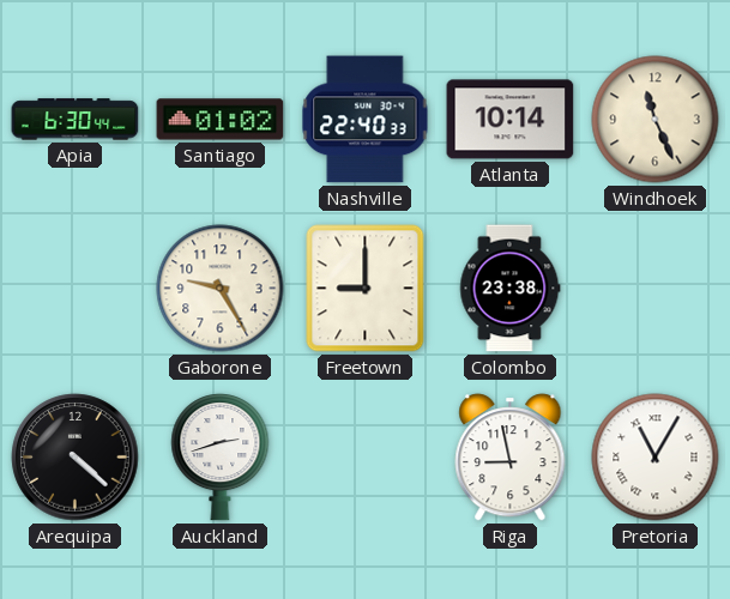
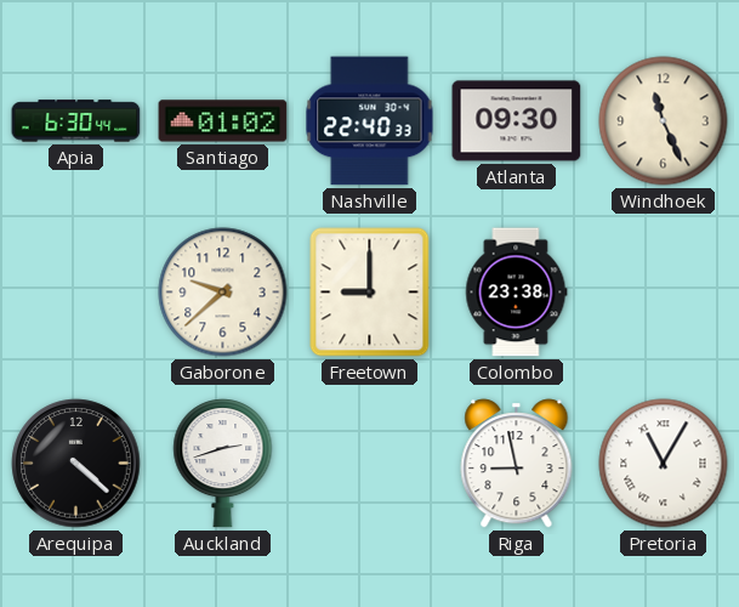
Atlanta: 10:14 -> 09:30
Gaborone: 9:25 -> 9:38
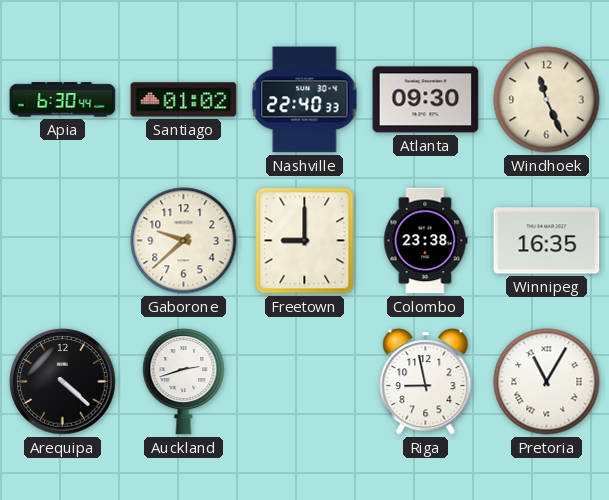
Winnipeg: none -> 16:35
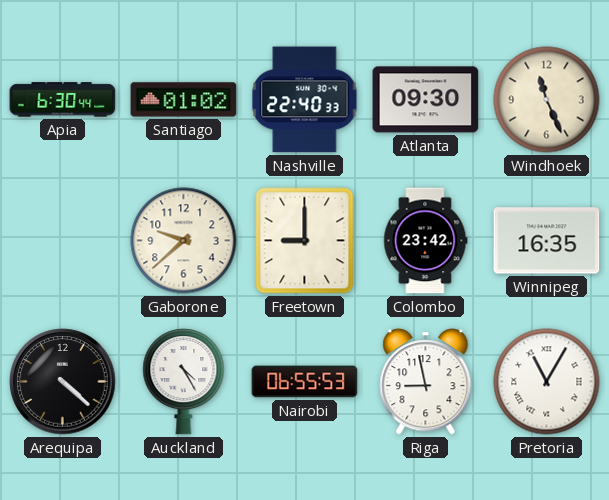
Colombo: 23:38 -> 23:42
Auckland: 2:42 -> 4:25
Nairobi: none -> 06:55
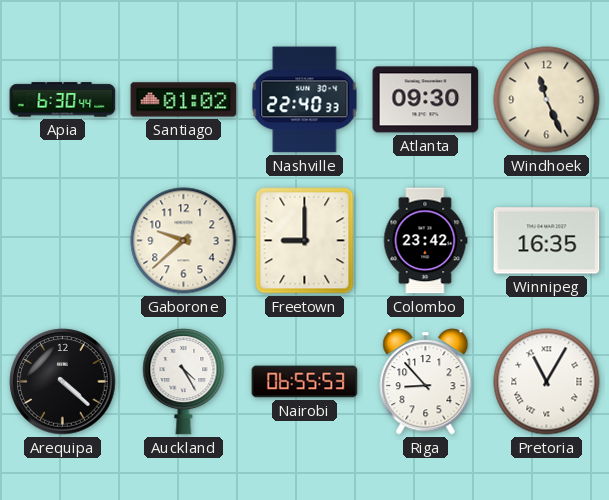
Riga: 8:58 -> 8:53
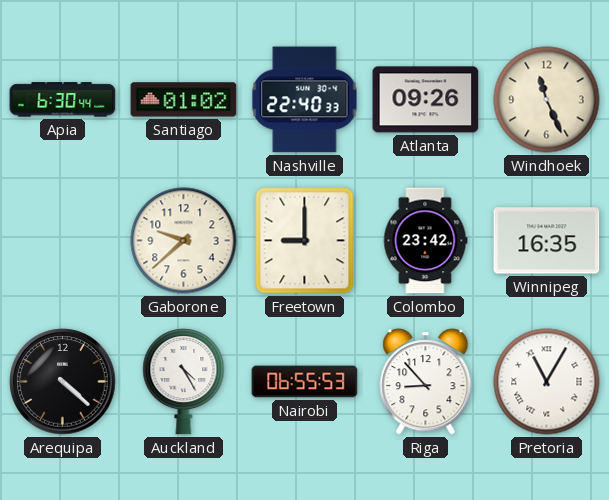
Atlanta: 09:30 -> 09:26
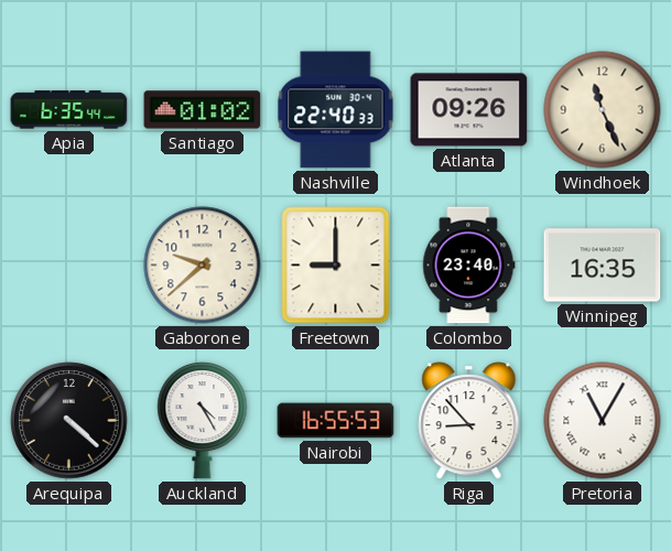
Apia: 6:30 -> 6:35
Colombo: 23:42 -> 23:40
Nairobi: 06:55 -> 16:55
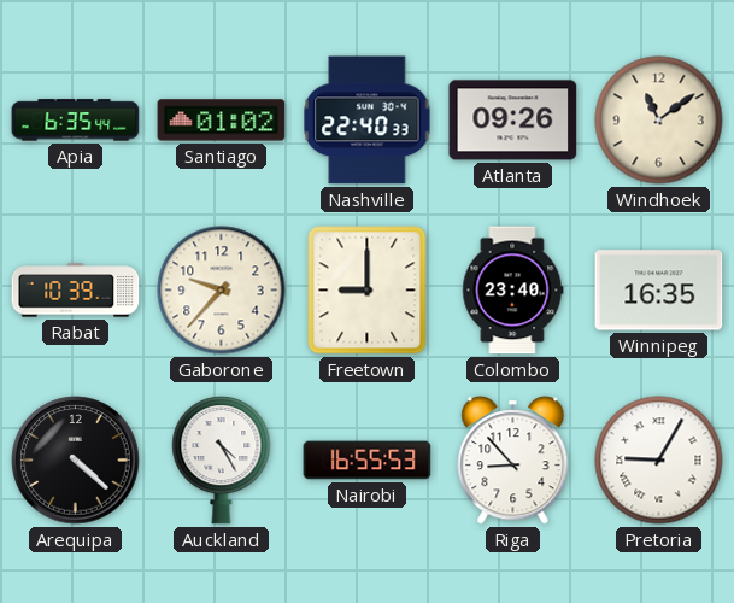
Windhoek: 11:26 -> 11:09
Rabat: none -> 10:39
Gaborone: 9:38 -> 9:37
Pretoria: 11:05 -> 9:05
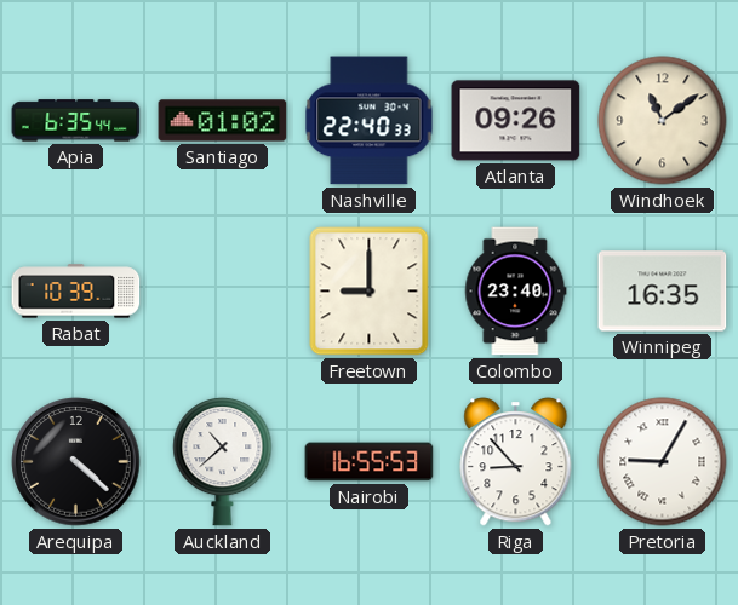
Gaborone: 9:37 -> none
Auckland: 4:25 -> 10:38
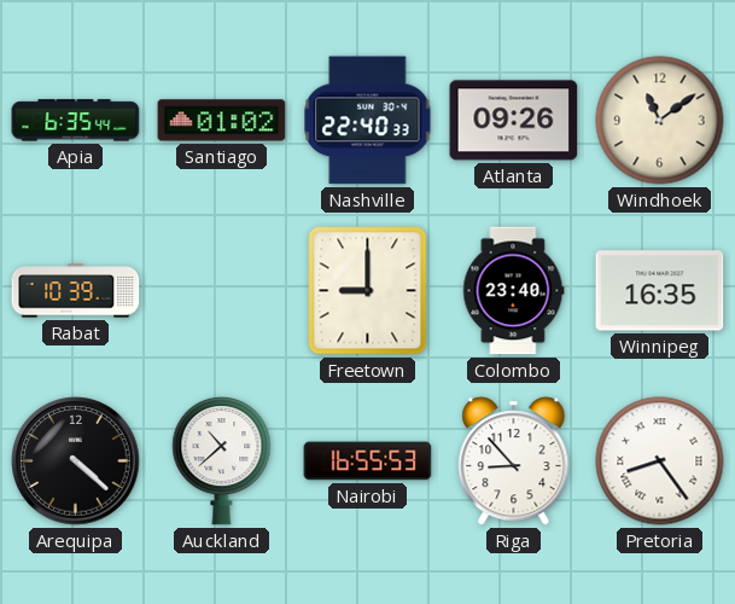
Pretoria: 9:05 -> 8:24
